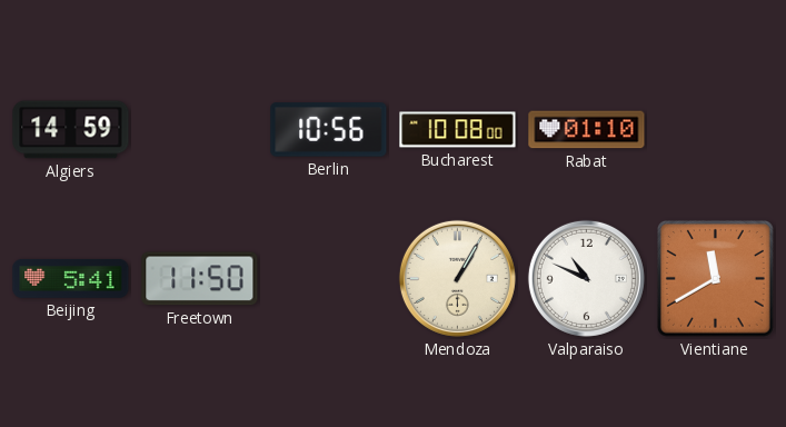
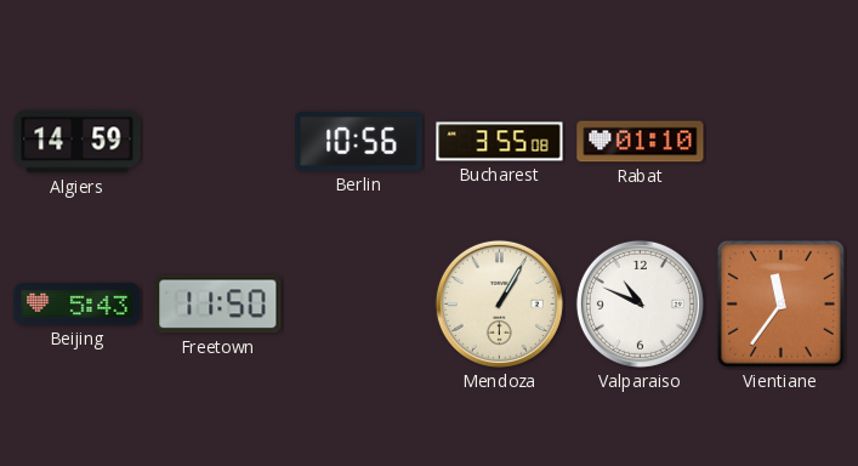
Bucharest: 10:08 -> 3:55
Beijing: 5:41 -> 5:43
Vientiane: 11:40 -> 11:36
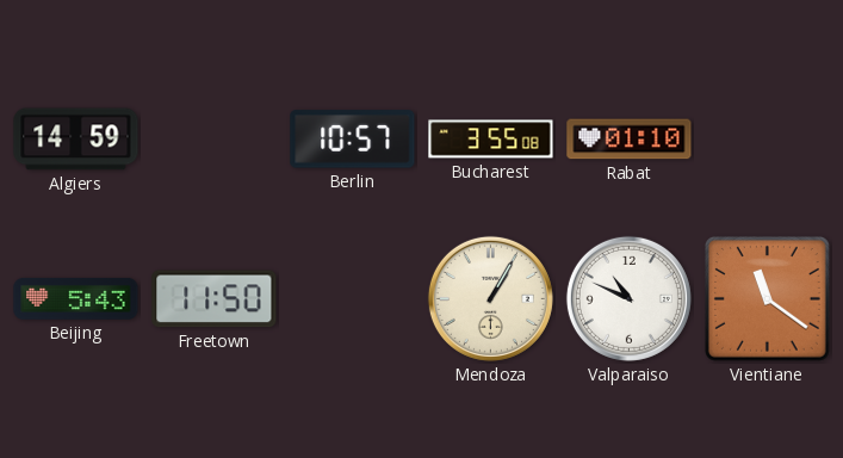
Berlin: 10:56 -> 10:57
Vientiane: 11:36 -> 11:21
